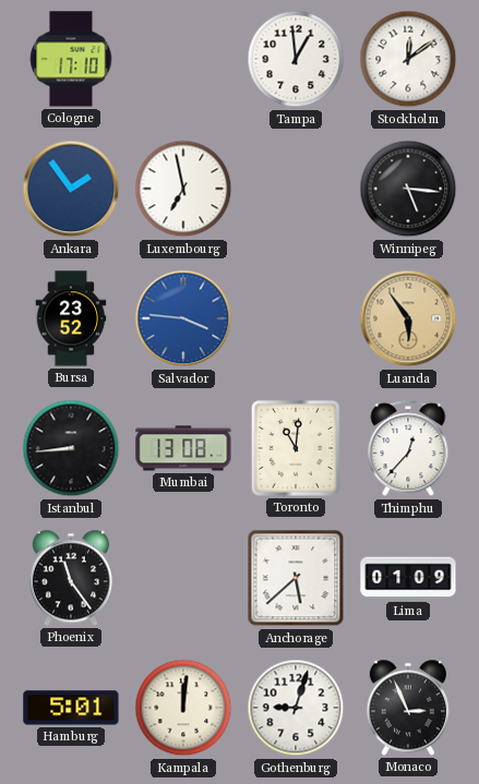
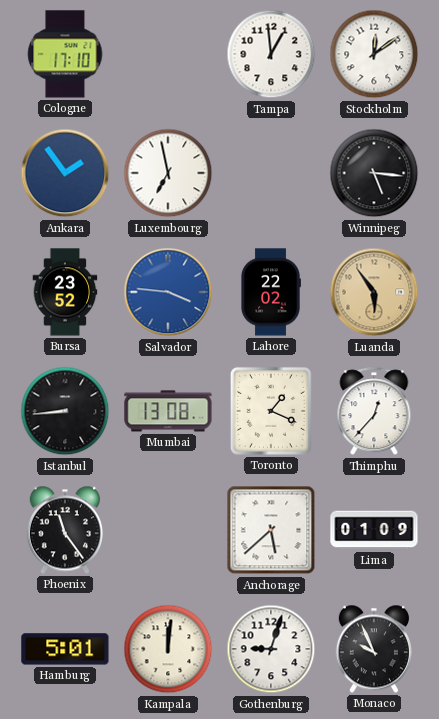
Lahore: none -> 22:02
Toronto: 11:01 -> 1:19
Monaco: 2:56 -> 9:56
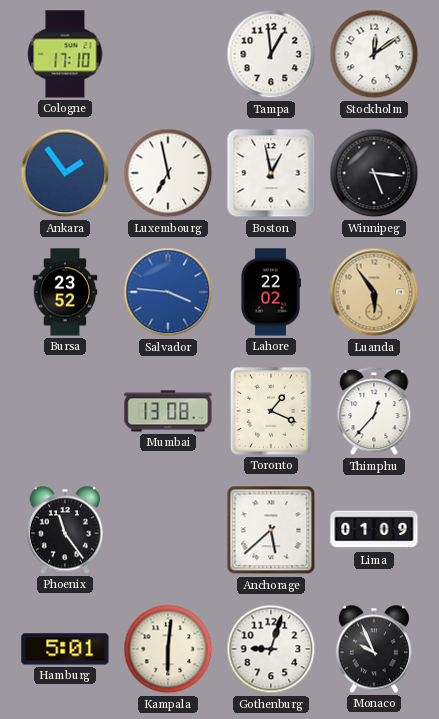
Boston: none -> 12:58
Istanbul: 8:44 -> none
Kampala: 12:01 -> 6:01
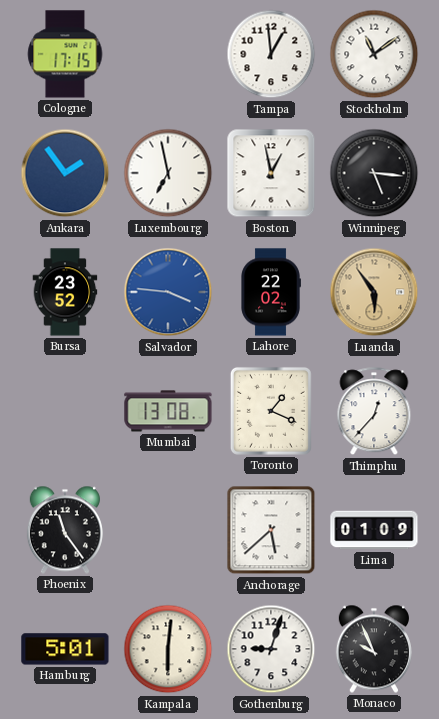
Cologne: 17:10 -> 17:15
Stockholm: 12:09 -> 11:09
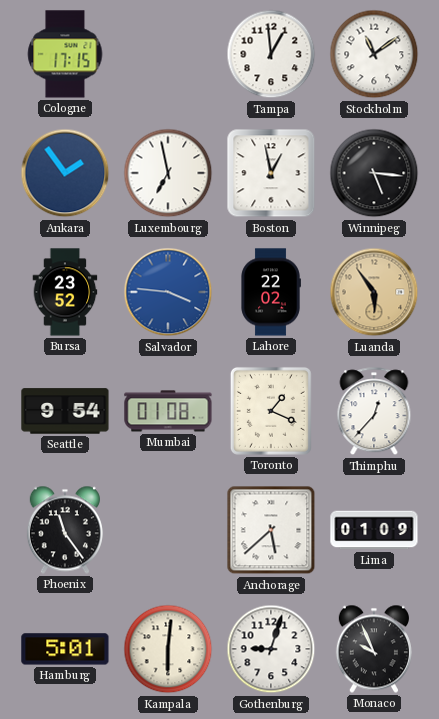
Seattle: none -> 9:54
Mumbai: 13:08 -> 01:08
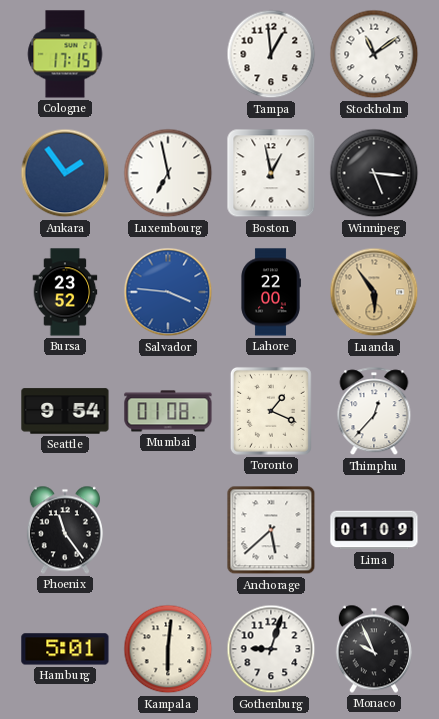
Lahore: 22:02 -> 22:00
